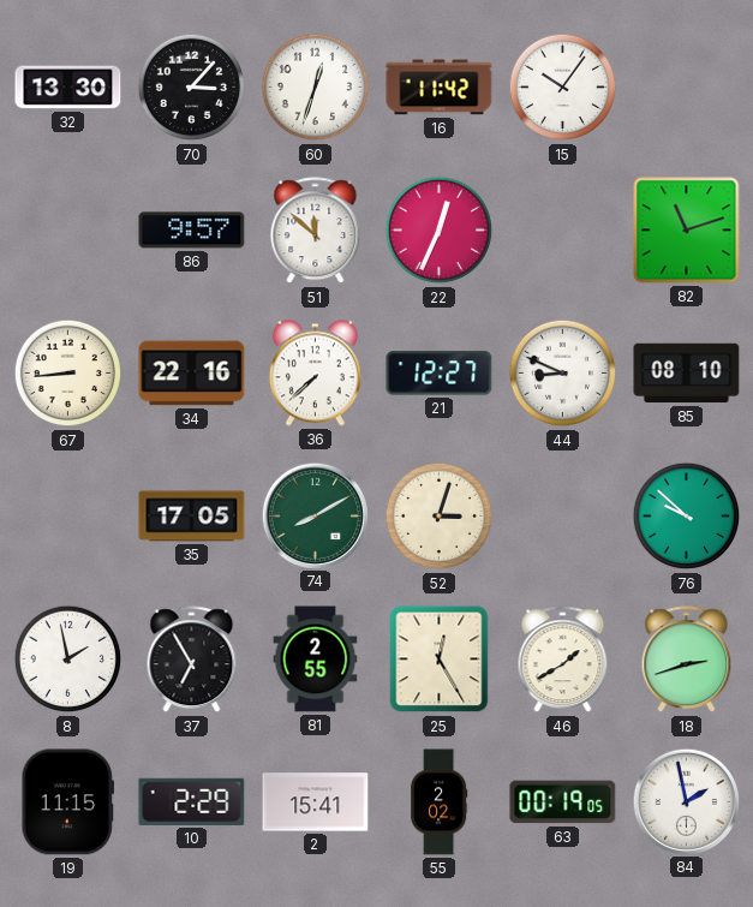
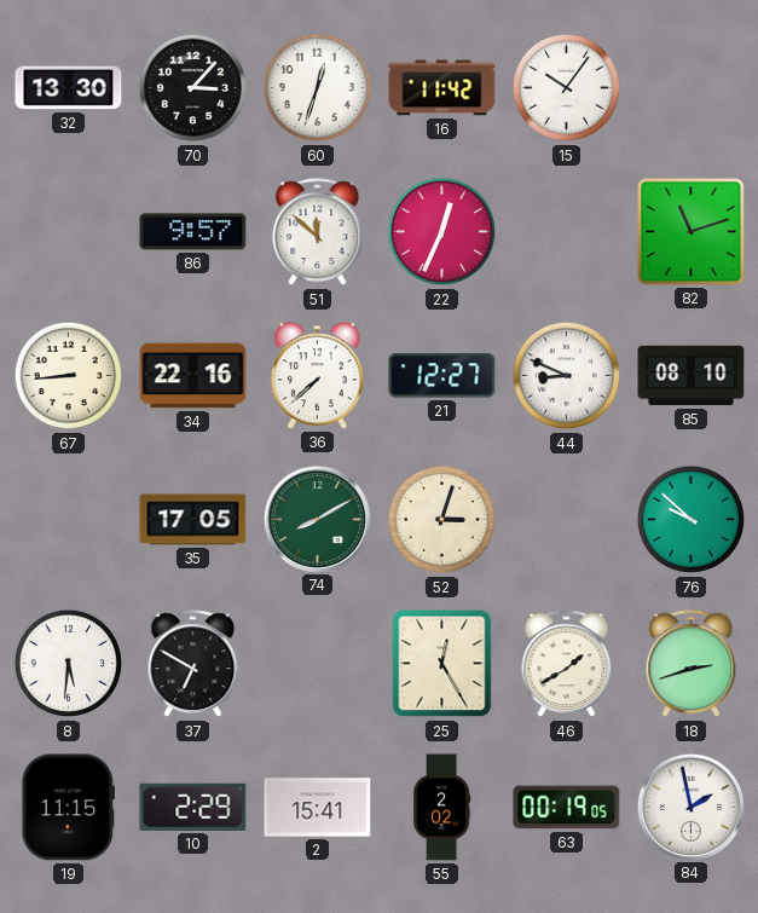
8: 1:58 -> 5:31
37: 6:55 -> 6:50
81: 2:55 -> none
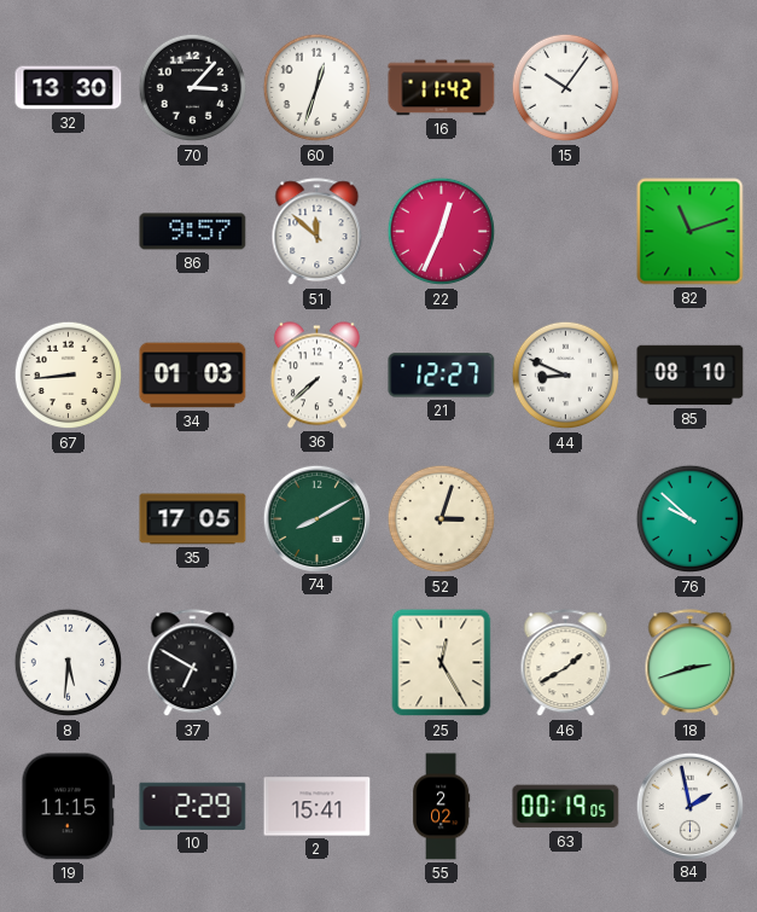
34: 22:16 -> 01:03
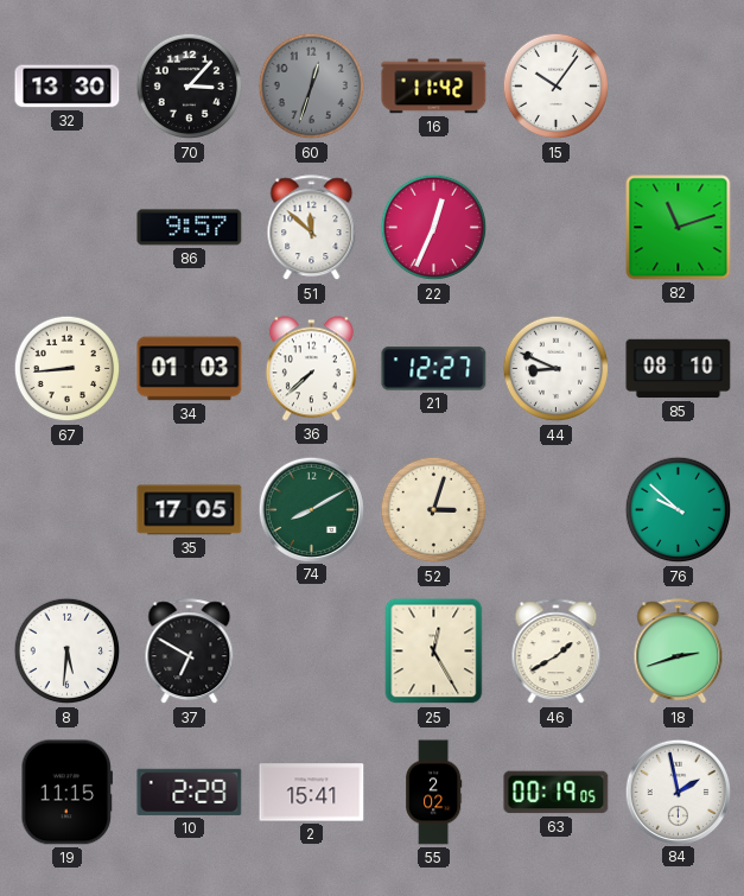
60 dial: white -> grey
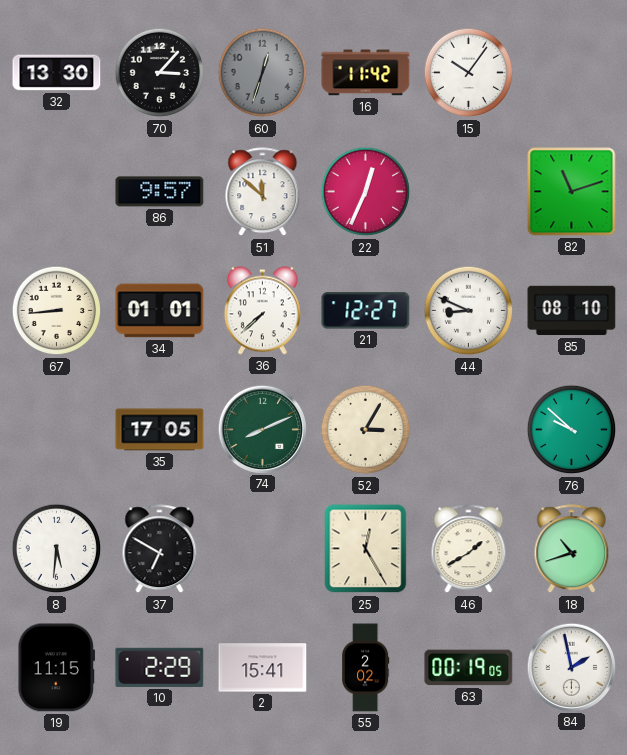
34: 01:03 -> 01:01
74: 8:10 -> 8:11
52: 3:03 -> 3:05
18: 2:42 -> 10:42
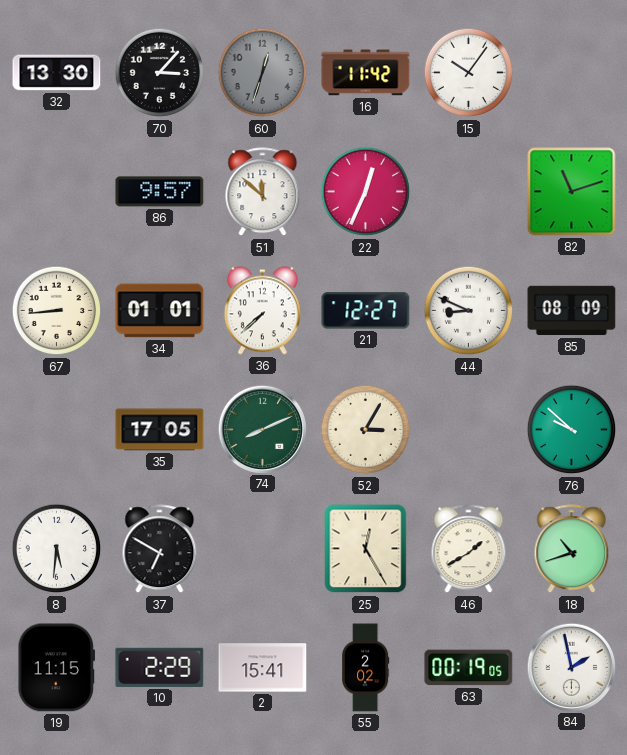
85: 08:10 -> 08:09
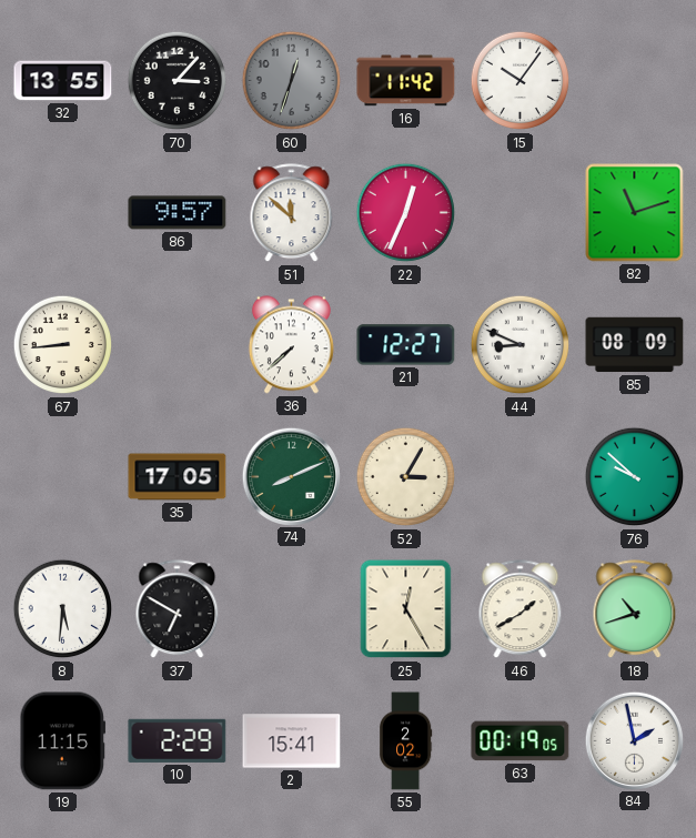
32: 13:30 -> 13:55
34: 01:01 -> none
